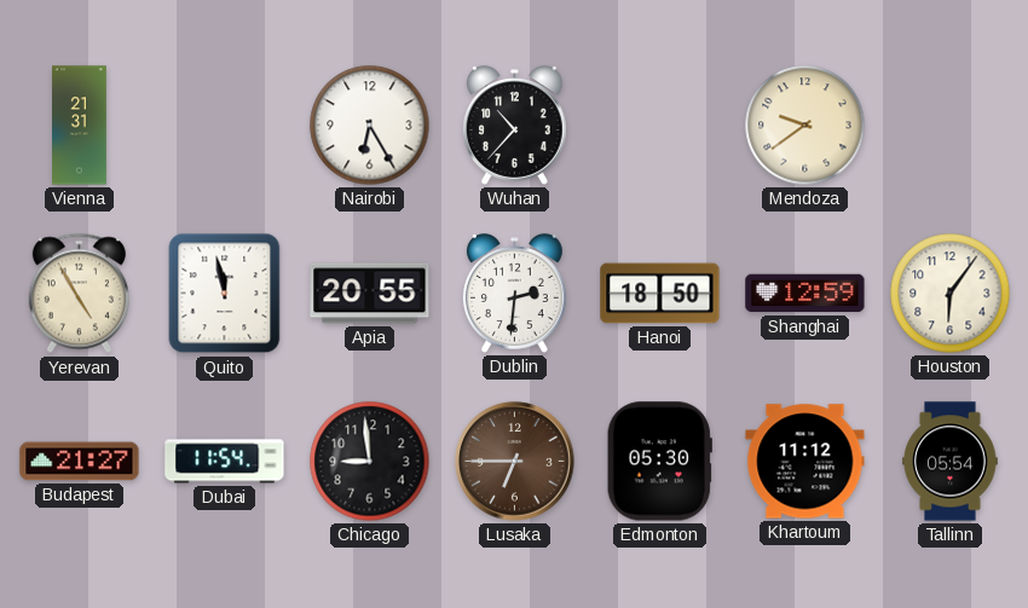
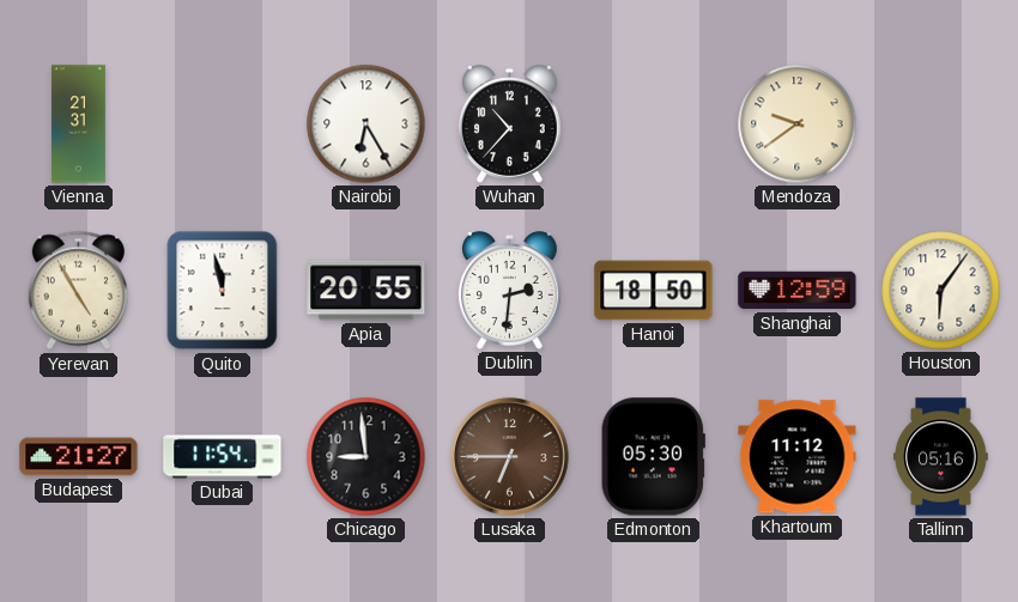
Tallinn: 05:54 -> 05:16
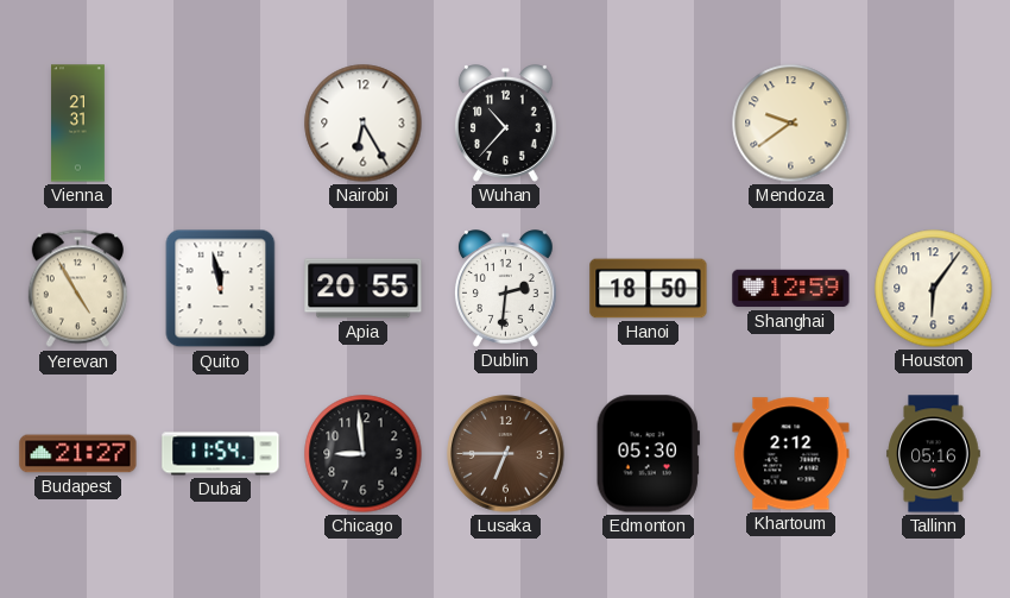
Khartoum: 11:12 -> 2:12
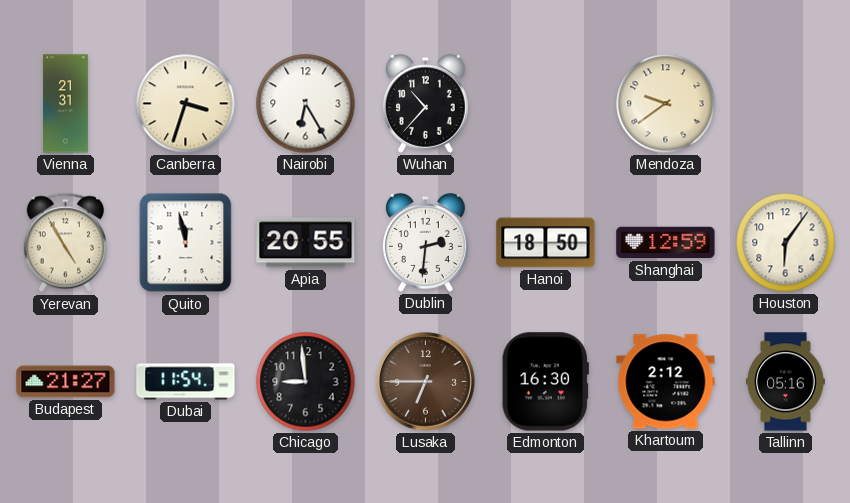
Canberra: none -> 3:33
Edmonton: 05:30 -> 16:30
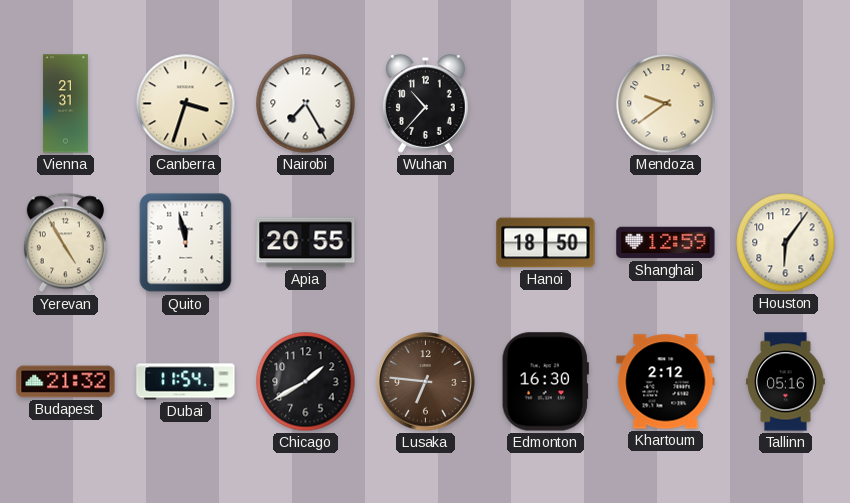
Nairobi: 6:25 -> 7:25
Dublin: 2:31 -> none
Budapest: 21:27 -> 21:32
Chicago: 8:59 -> 1:40
Lusaka: 6:45 -> 6:46
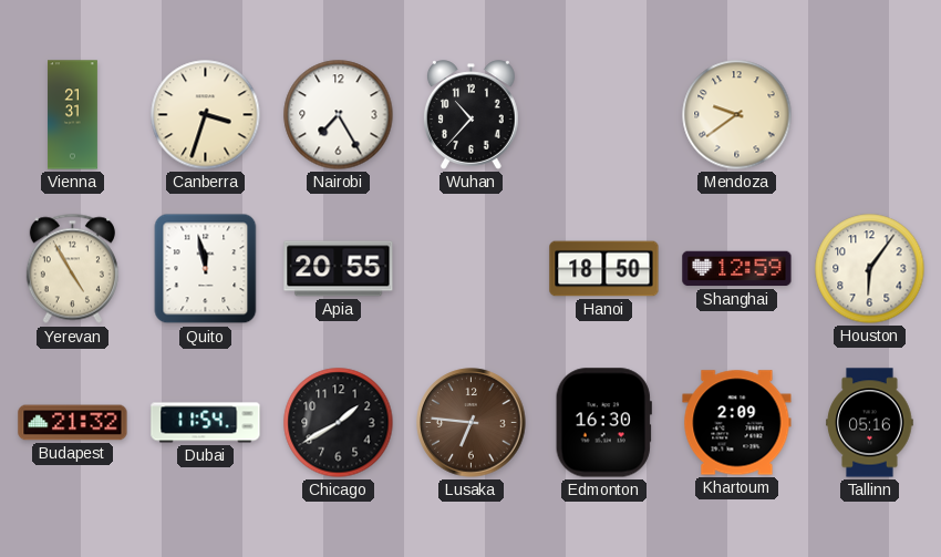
Khartoum: 2:12 -> 2:09
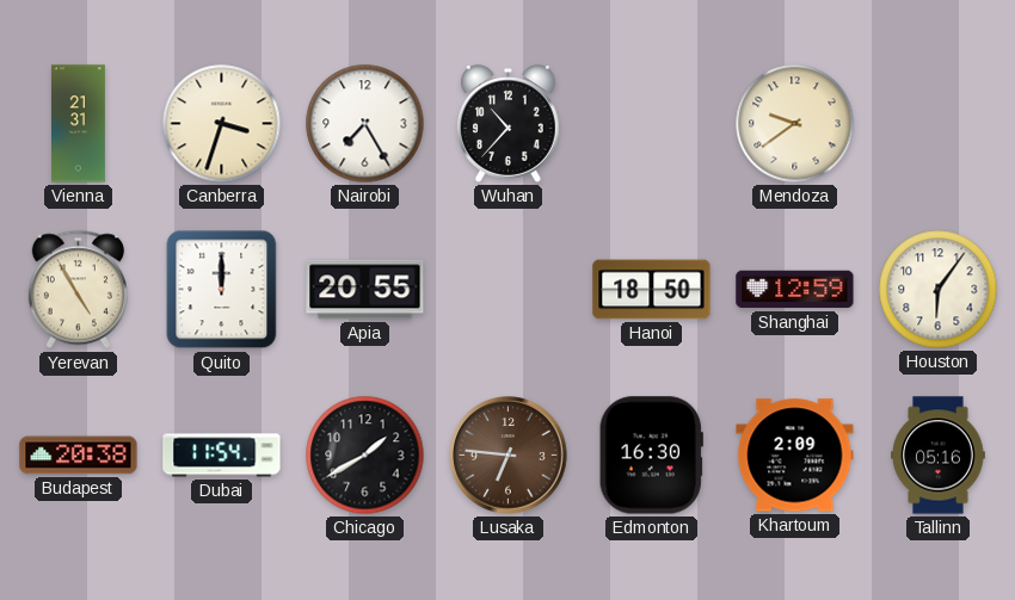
Quito: 11:58 -> 12:00
Budapest: 21:32 -> 20:38
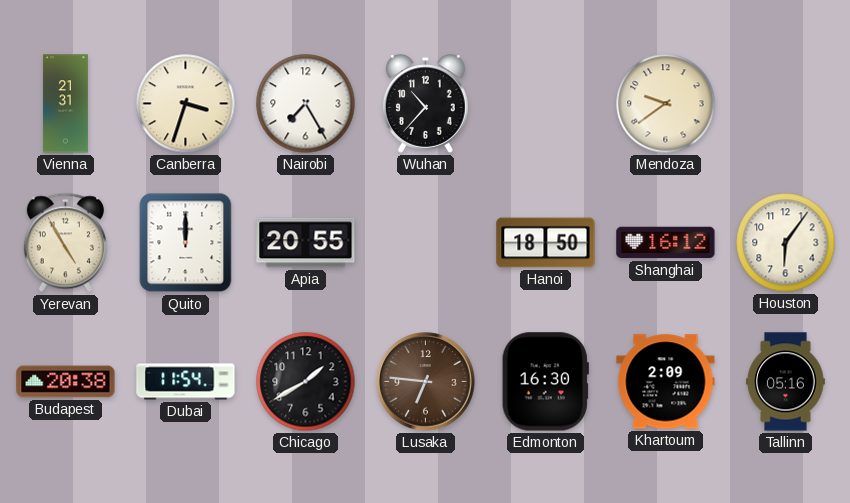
Shanghai: 12:59 -> 16:12
